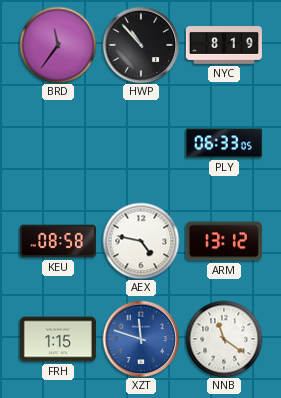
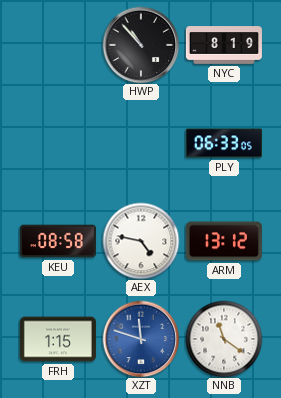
BRD: 11:36 -> none
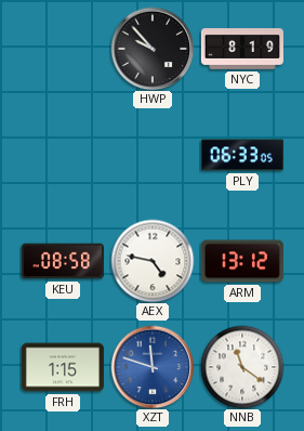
HWP: 10:53 -> 9:53
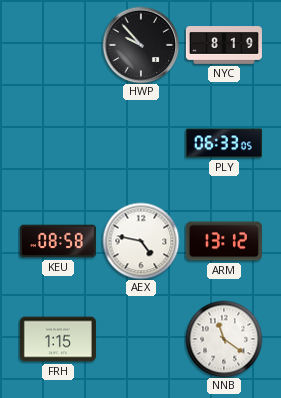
XZT: 11:48 -> none
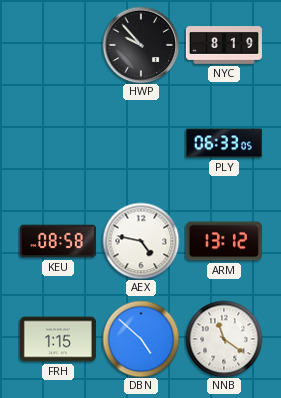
DBN: none -> 4:52
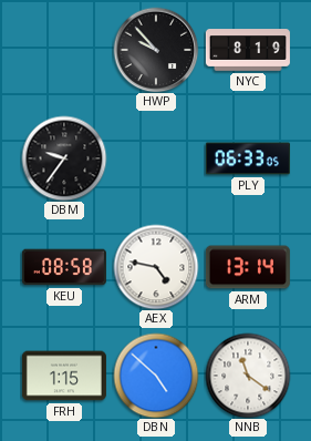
DBM: none -> 9:36
ARM: 13:12 -> 13:14
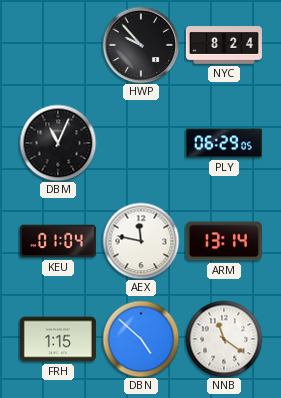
NYC: 8:19 -> 8:24
DBM: 9:36 -> 11:04
PLY: 06:33 -> 06:29
KEU: 08:58 -> 01:04
AEX: 4:47 -> 11:47
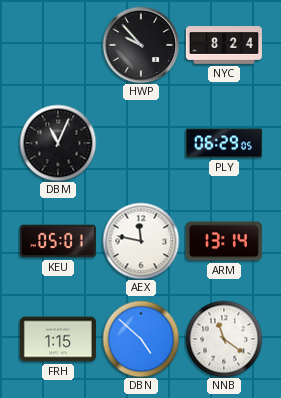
KEU: 01:04 -> 05:01
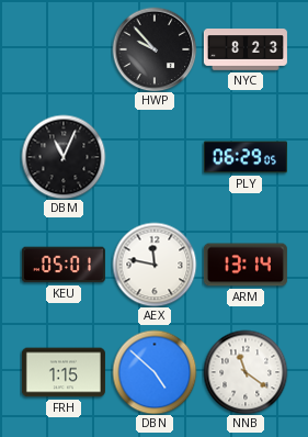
NYC: 8:24 -> 8:23
